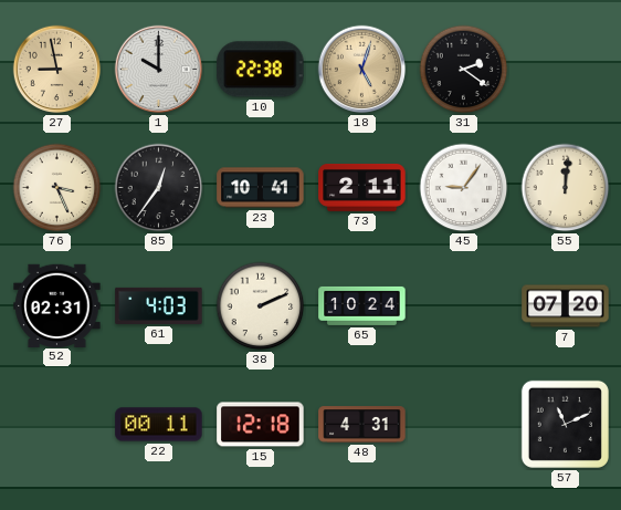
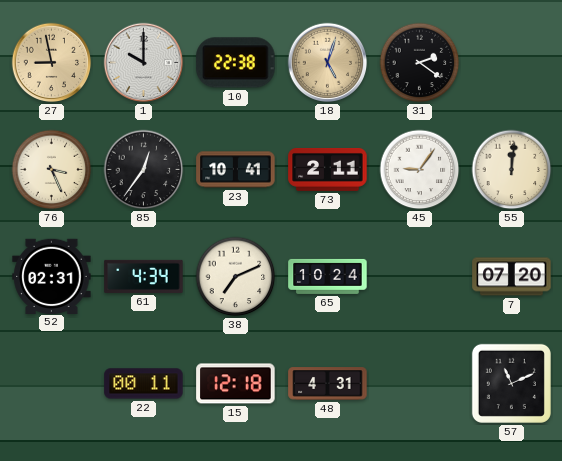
61: 4:03 -> 4:34
38: 2:11 -> 7:11
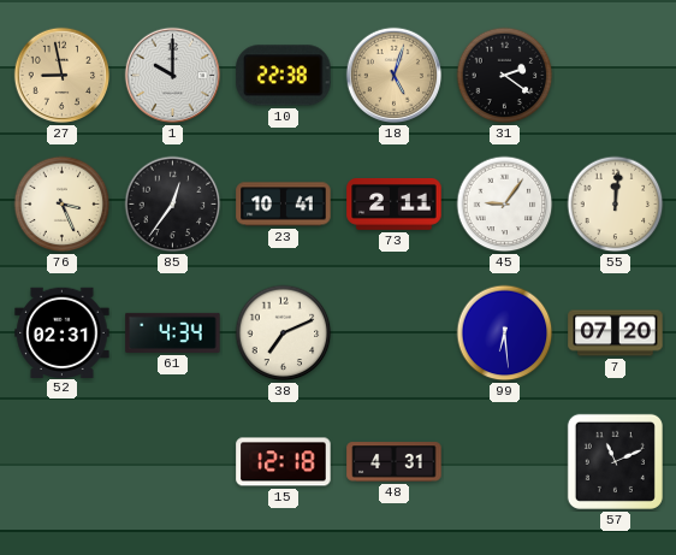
65: 10:24 -> none
99: none -> 6:29
22: 00:11 -> none
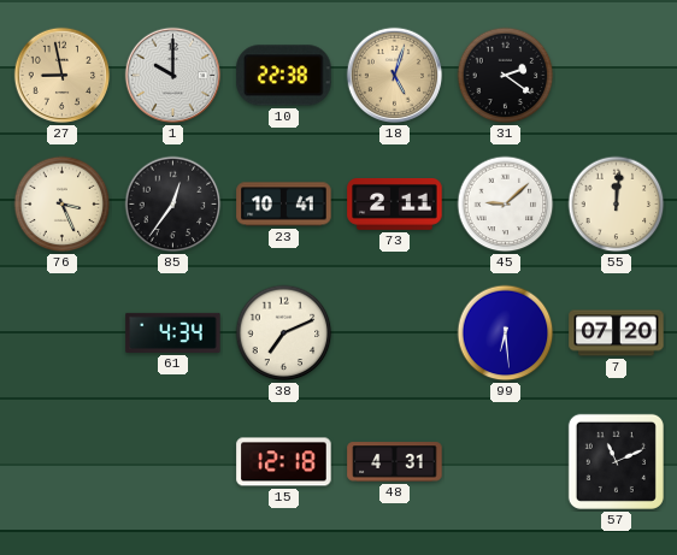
45: 9:06 -> 9:08
52: 02:31 -> none
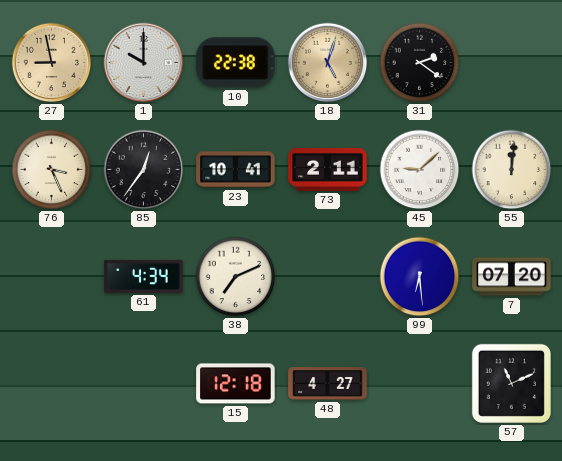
48: 4:31 -> 4:27
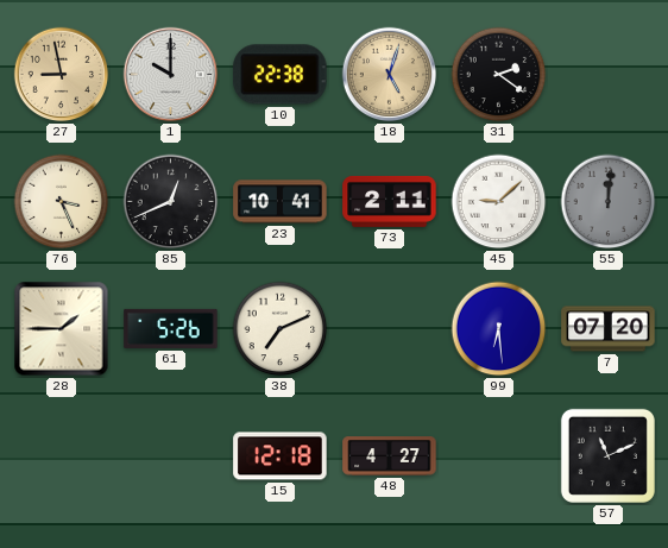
85: 12:36 -> 12:41
55 dial: cream -> grey
28: none -> 1:45
61: 4:34 -> 5:26
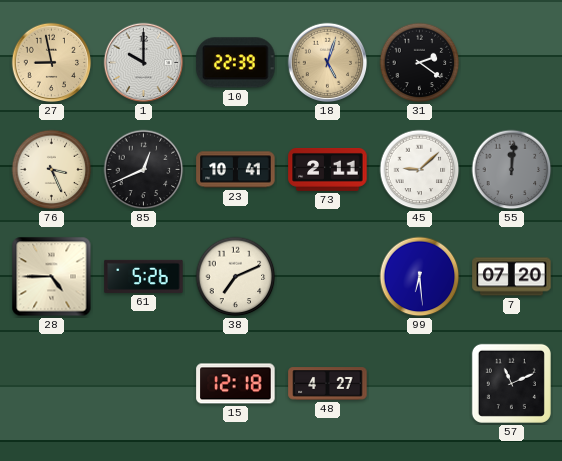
10: 22:38 -> 22:39
28: 1:45 -> 4:45
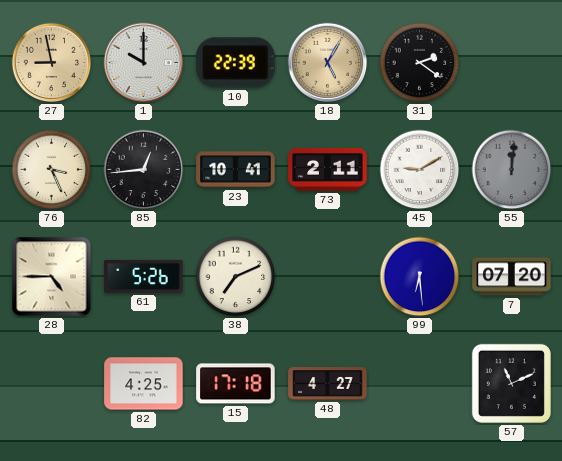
18: 5:03 -> 5:05
85: 12:41 -> 12:44
45: 9:08 -> 9:10
82: none -> 4:25
15: 12:18 -> 17:18
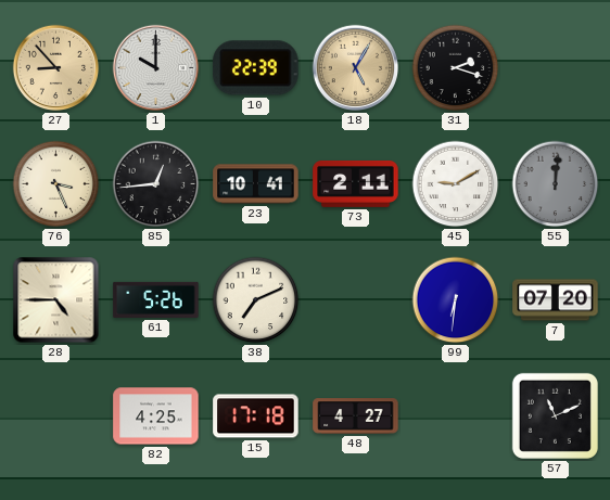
27: 8:58 -> 8:53
31: 2:21 -> 2:18
99: 6:29 -> 6:31
